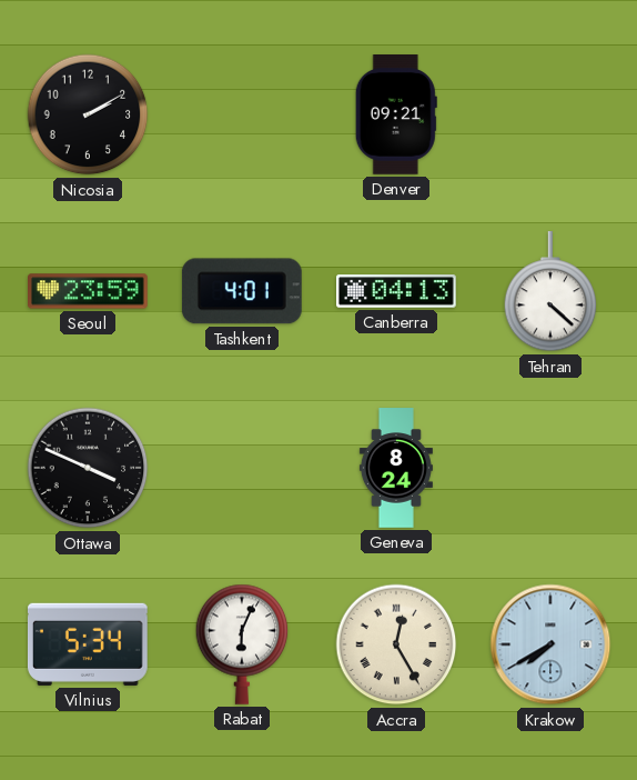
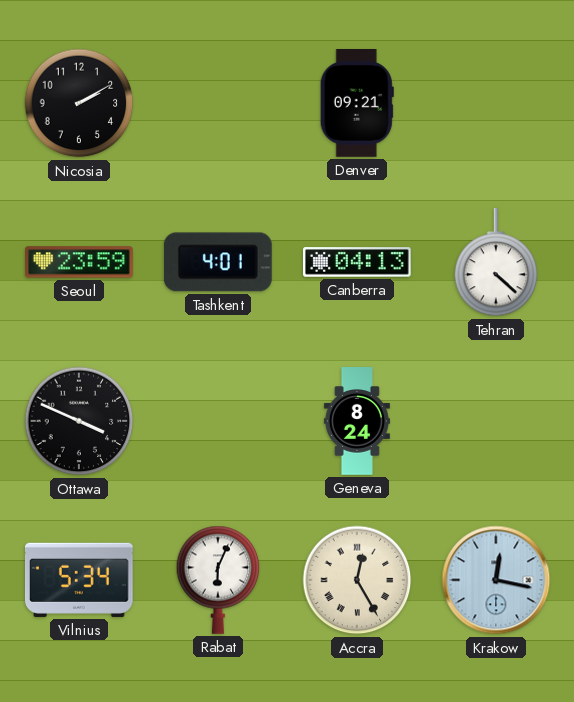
Krakow: 7:40 -> 12:17
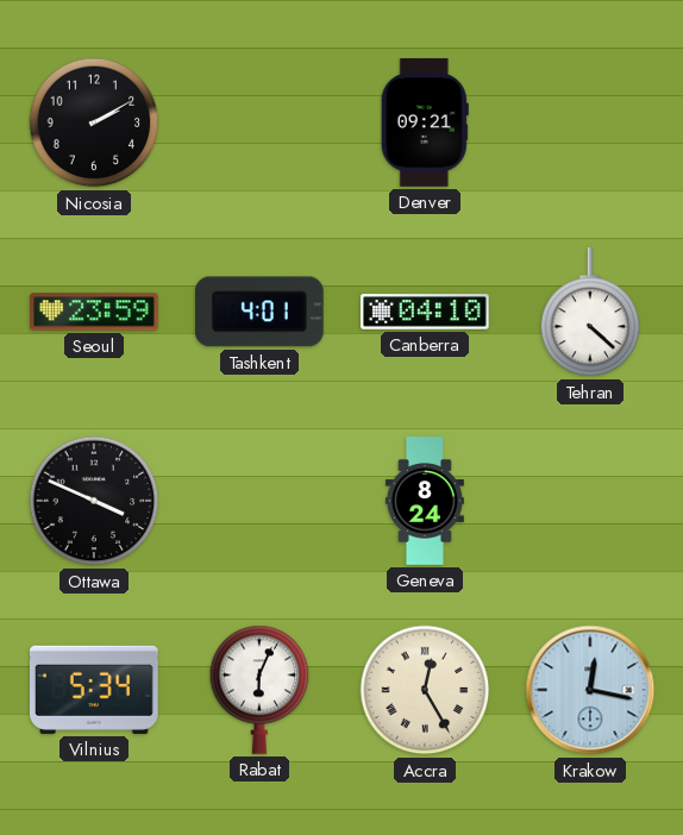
Canberra: 04:13 -> 04:10
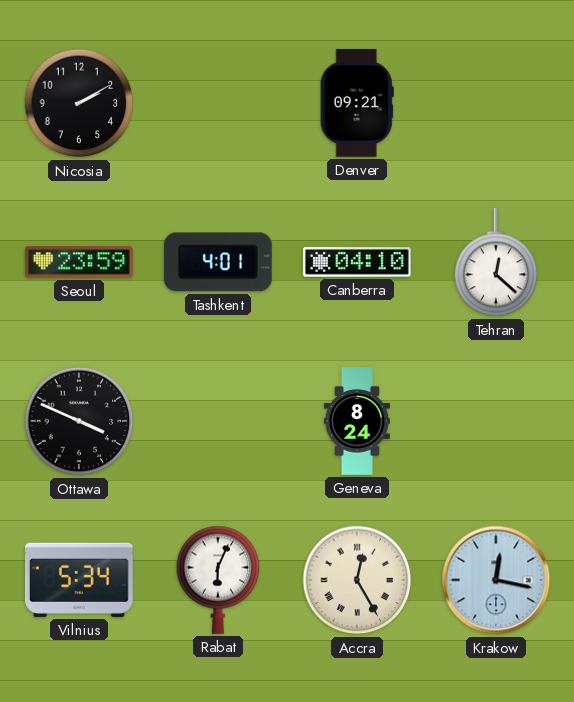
Tehran: 4:22 -> 12:22
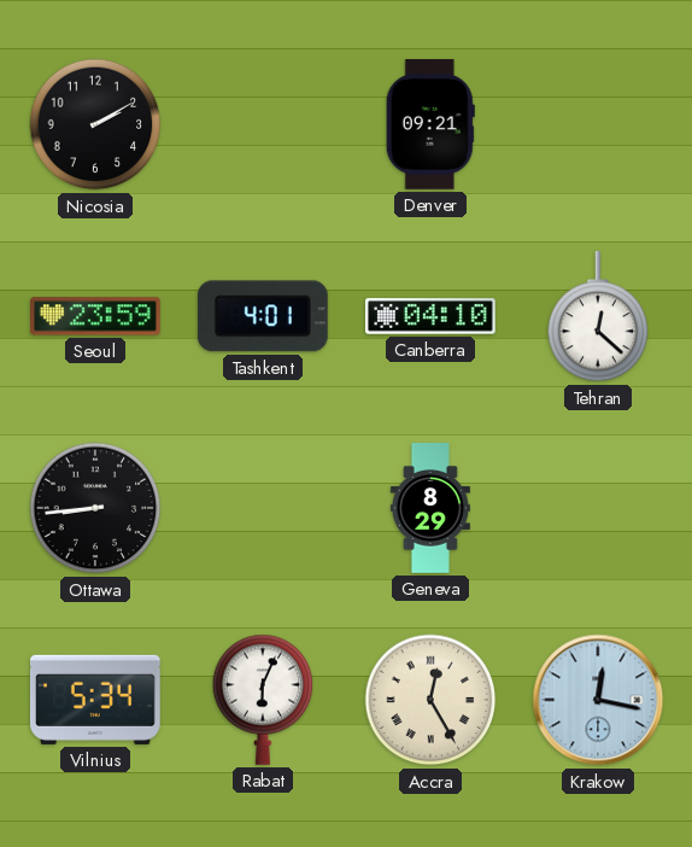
Ottawa: 3:49 -> 8:44
Geneva: 8:24 -> 8:29
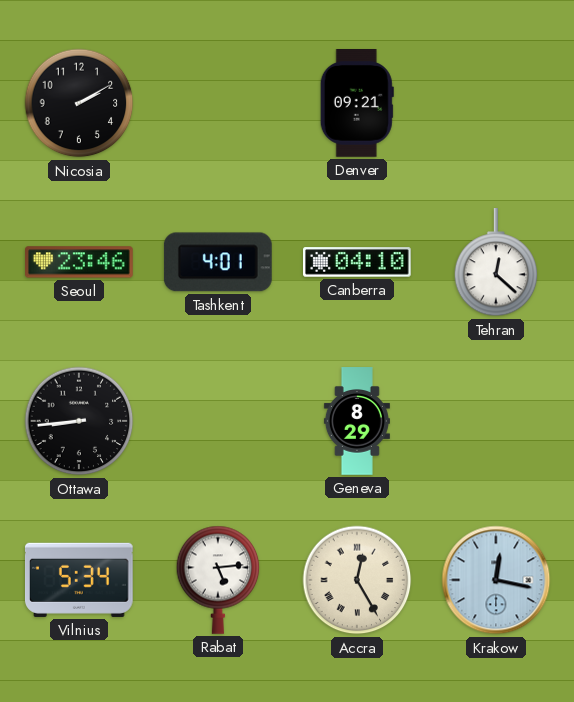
Seoul: 23:59 -> 23:46
Rabat: 6:04 -> 5:14
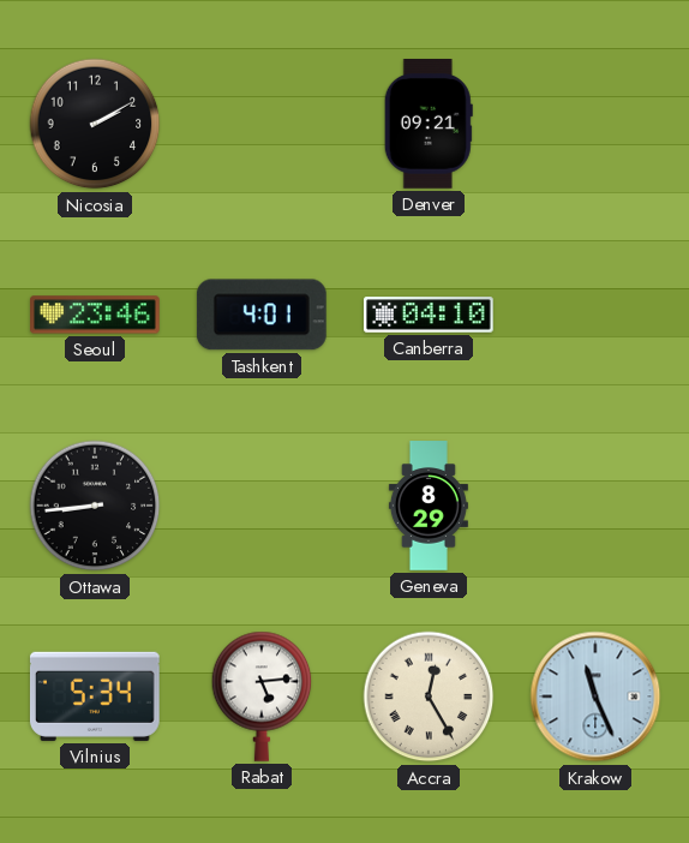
Tehran: 12:22 -> none
Krakow: 12:17 -> 11:26
